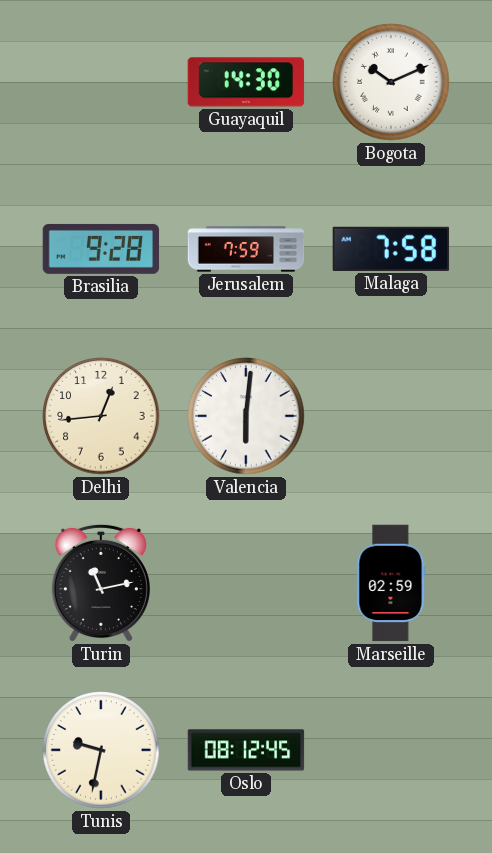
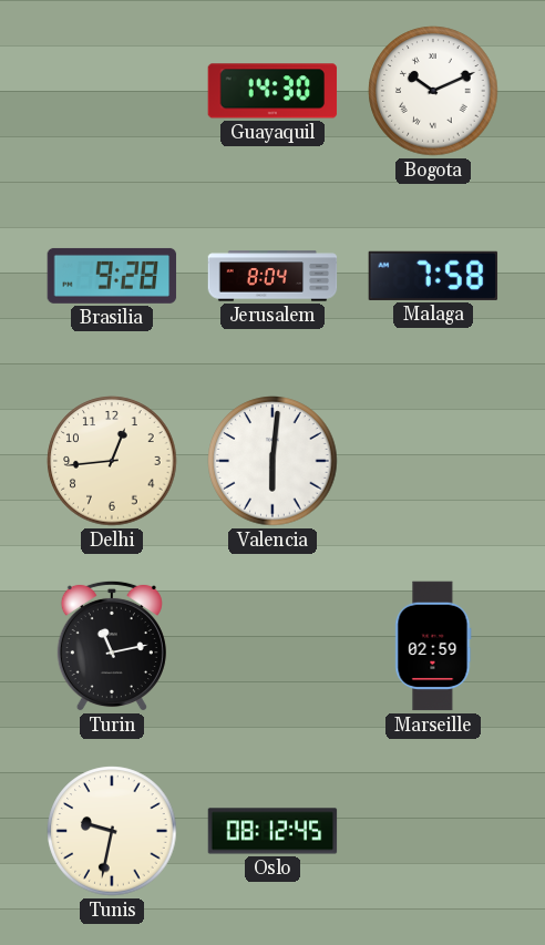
Jerusalem: 7:59 -> 8:04
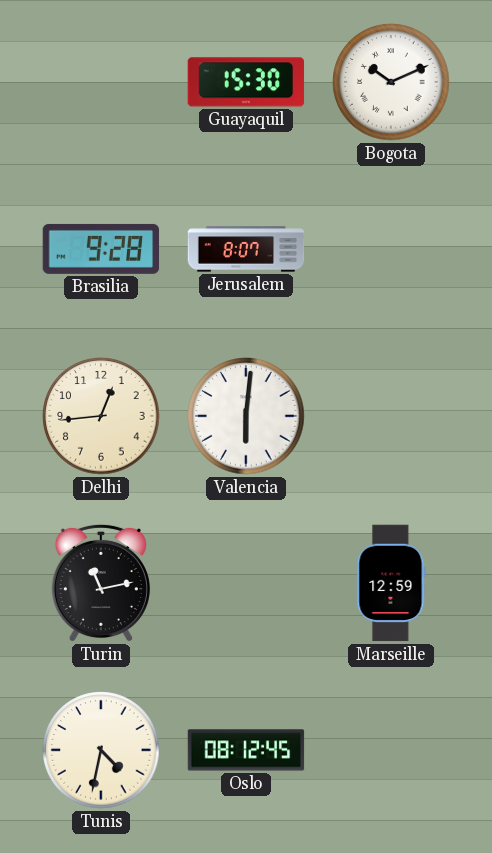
Guayaquil: 14:30 -> 15:30
Jerusalem: 8:04 -> 8:07
Malaga: 7:58 -> none
Marseille: 02:59 -> 12:59
Tunis: 9:32 -> 4:32
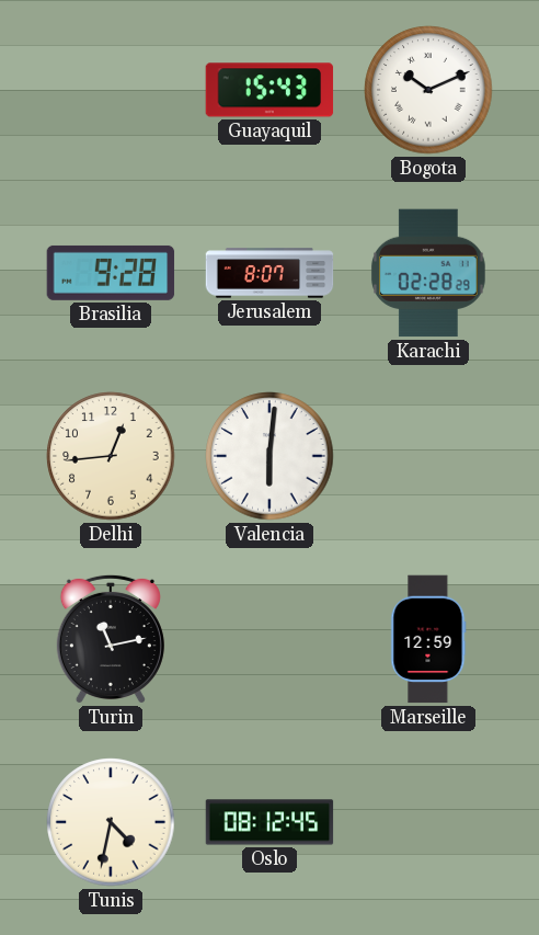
Guayaquil: 15:30 -> 15:43
Karachi: none -> 02:28
